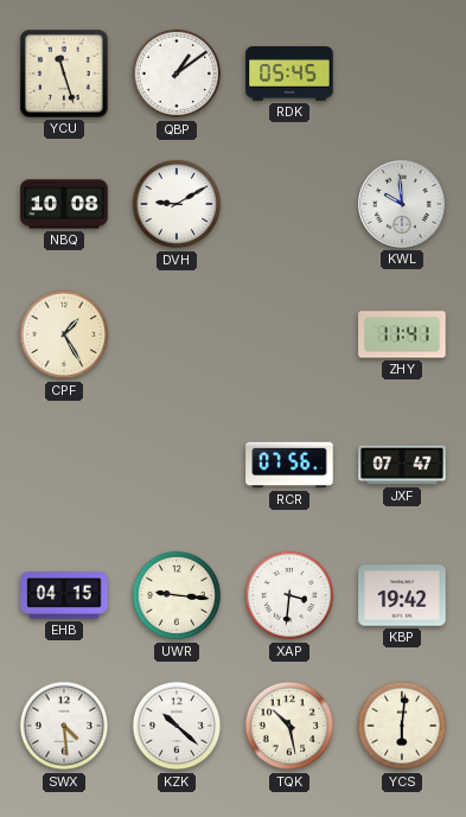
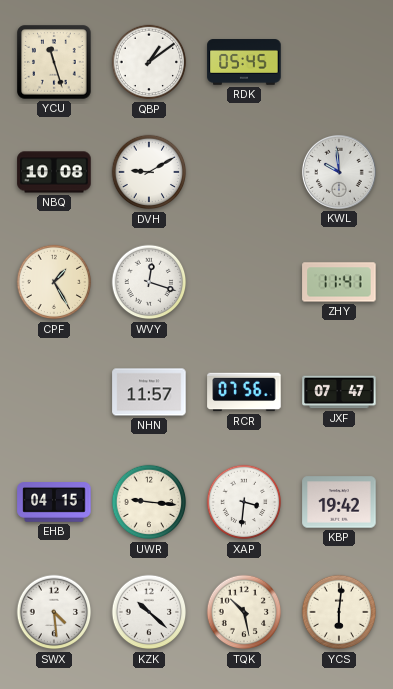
WVY: none -> 12:18
NHN: none -> 11:57
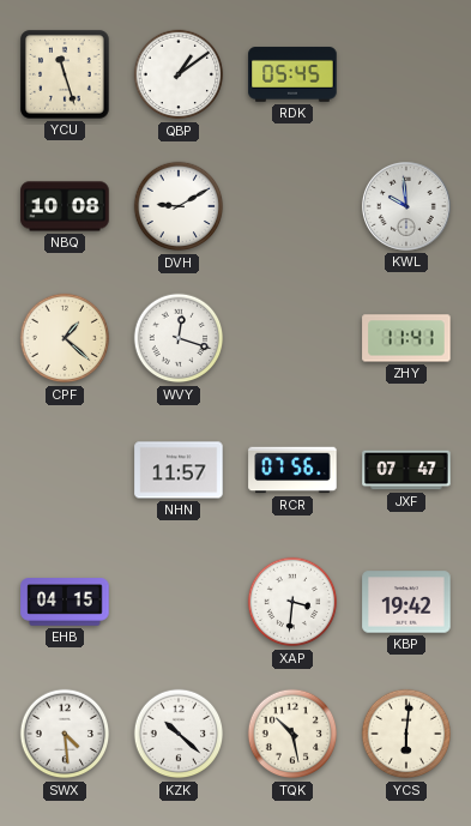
CPF: 1:25 -> 1:22
UWR: 9:16 -> none
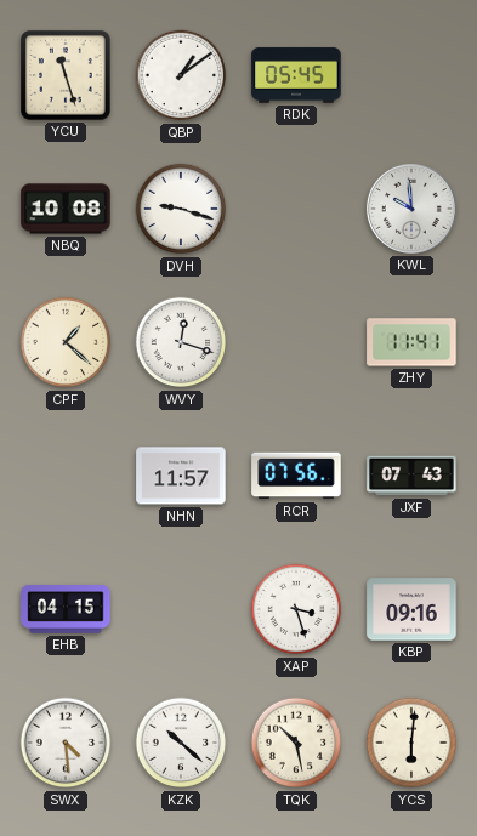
DVH: 9:10 -> 9:18
JXF: 07:47 -> 07:43
XAP: 3:31 -> 3:27
KBP: 19:42 -> 09:16
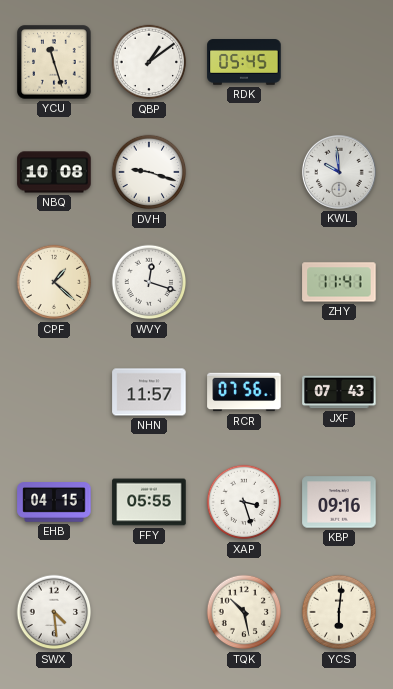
FFY: none -> 05:55
KZK: 10:22 -> none
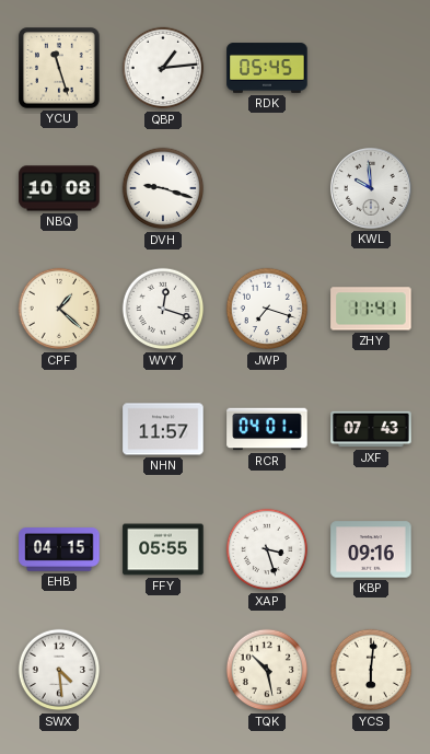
QBP: 1:09 -> 1:14
JWP: none -> 7:18
RCR: 07:56 -> 04:01
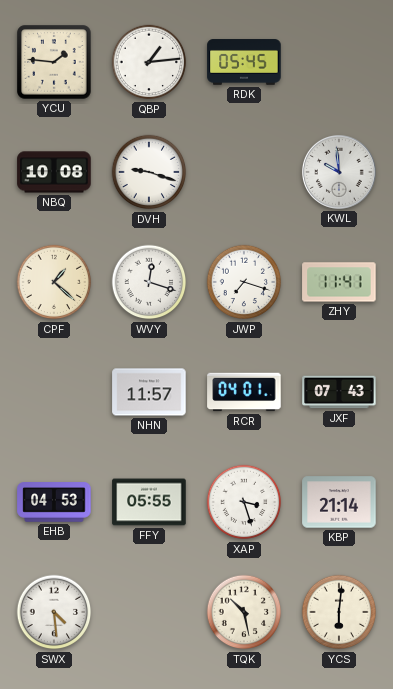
YCU: 11:27 -> 1:46
EHB: 04:15 -> 04:53
KBP: 09:16 -> 21:14
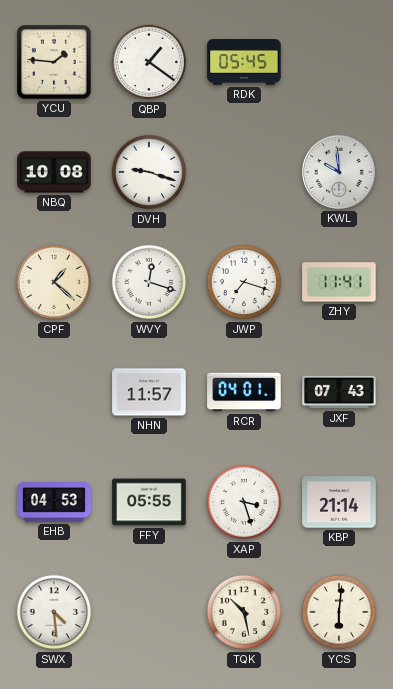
QBP: 1:14 -> 1:21
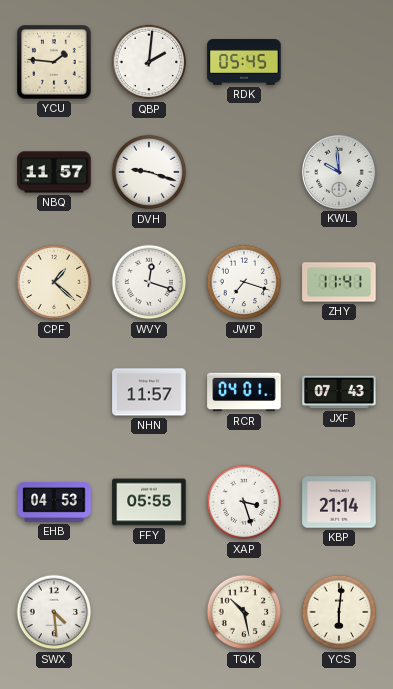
QBP: 1:21 -> 2:01
NBQ: 10:08 -> 11:57
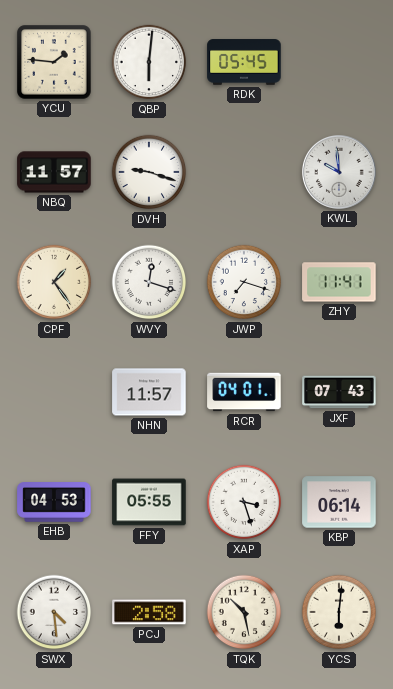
QBP: 2:01 -> 6:01
CPF: 1:22 -> 1:24
KBP: 21:14 -> 06:14
PCJ: none -> 2:58
